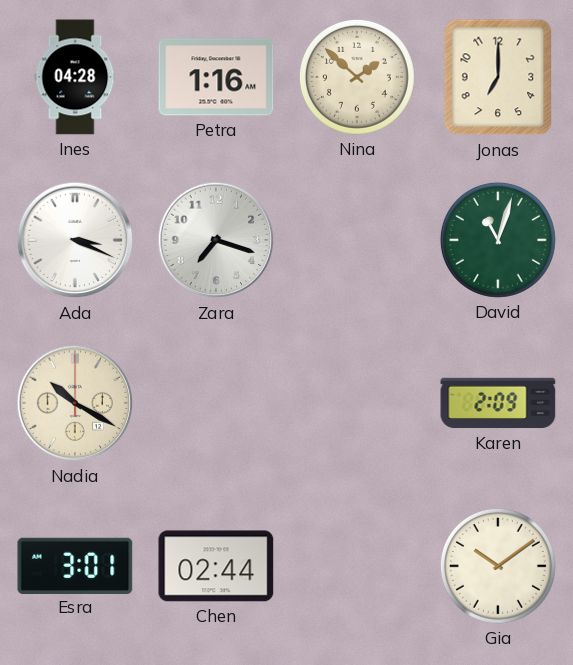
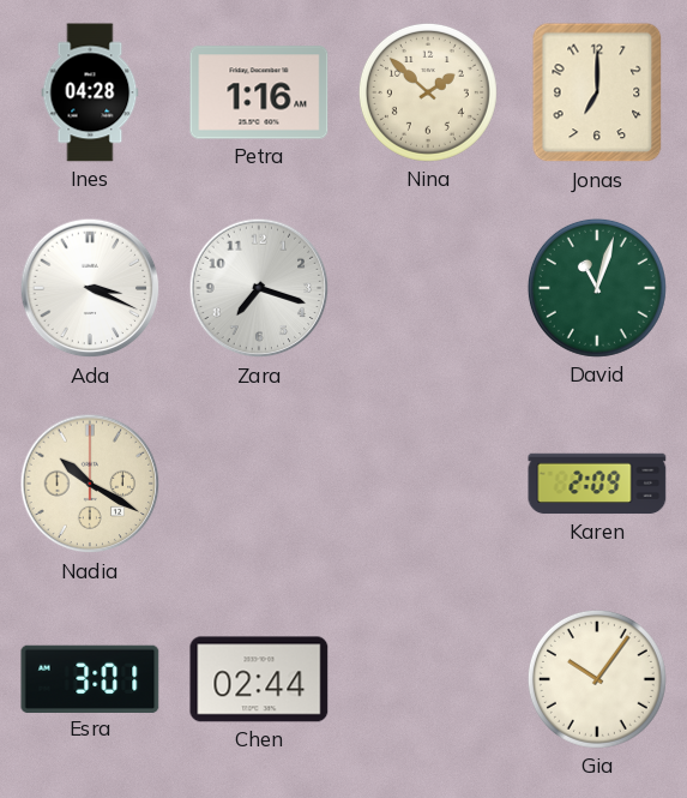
Gia: 10:09 -> 10:06
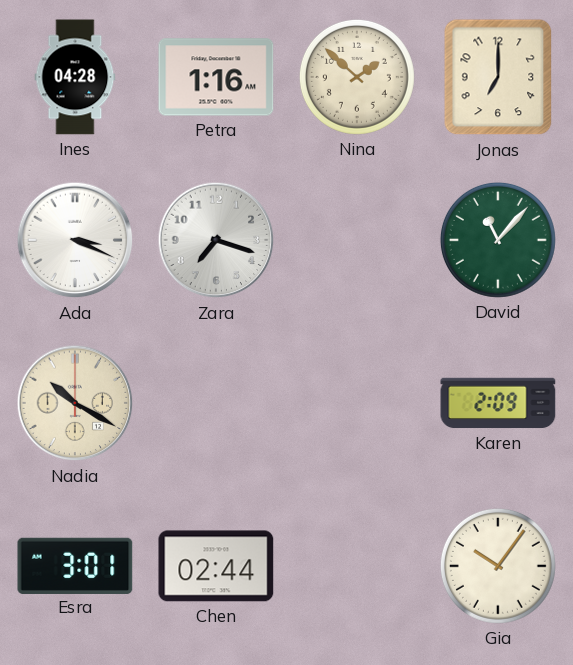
David: 11:03 -> 11:07
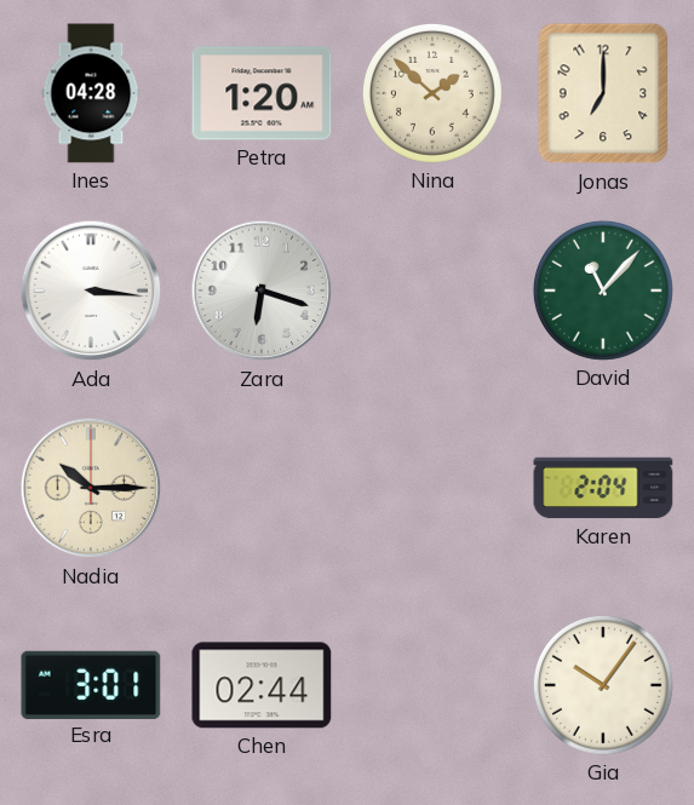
Petra: 1:16 -> 1:20
Ada: 3:19 -> 3:16
Zara: 7:18 -> 6:18
Nadia: 10:20 -> 10:15
Karen: 2:09 -> 2:04
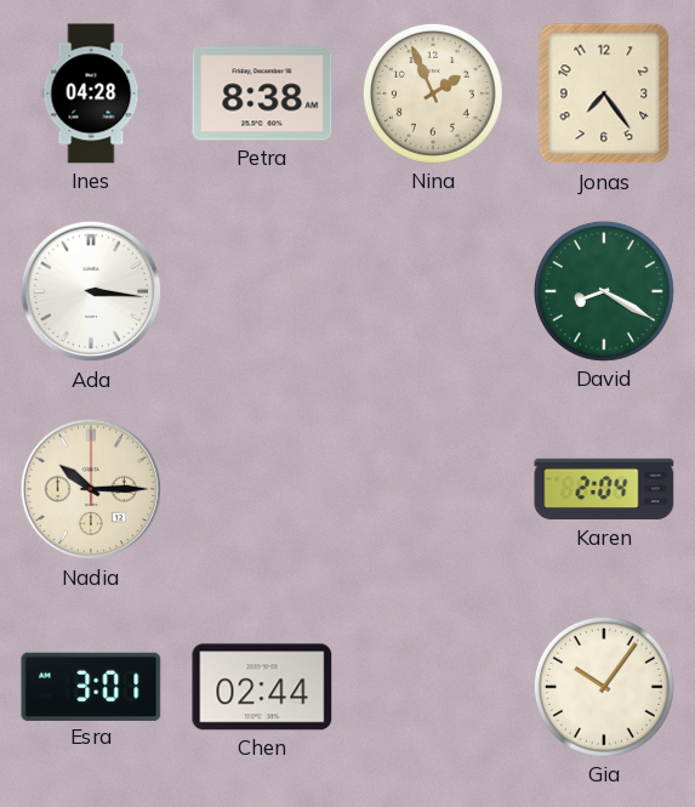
Petra: 1:20 -> 8:38
Nina: 1:52 -> 1:56
Jonas: 7:00 -> 7:24
Zara: 6:18 -> none
David: 11:07 -> 8:20
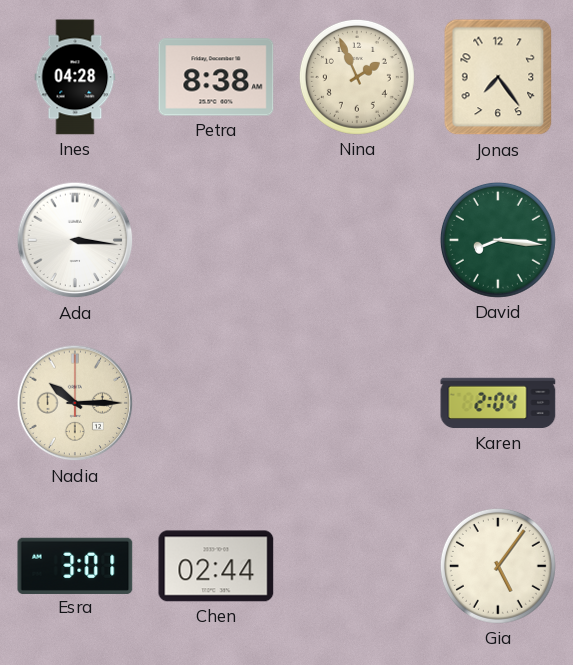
David: 8:20 -> 8:16
Gia: 10:06 -> 5:06
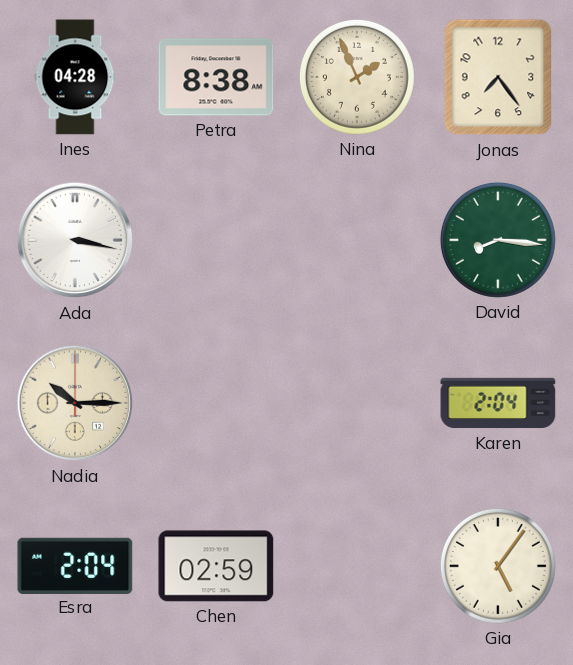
Ada: 3:16 -> 3:17
Esra: 3:01 -> 2:04
Chen: 02:44 -> 02:59
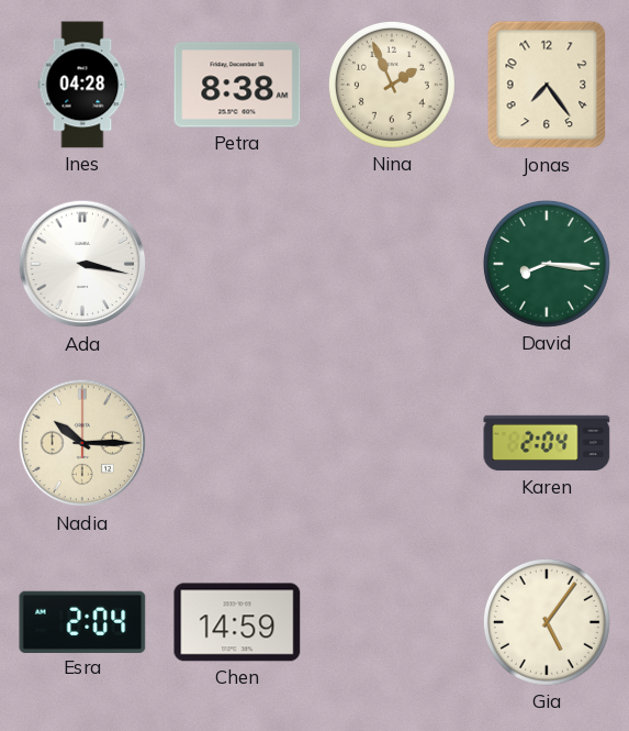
Chen: 02:59 -> 14:59
